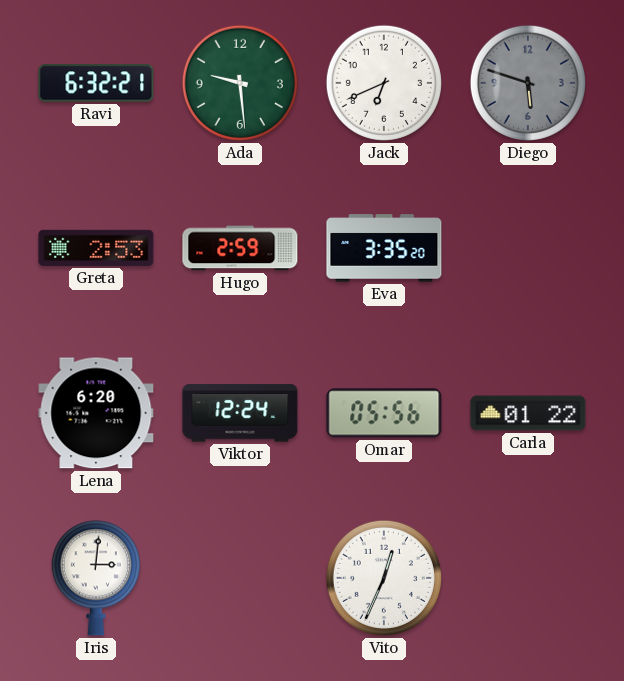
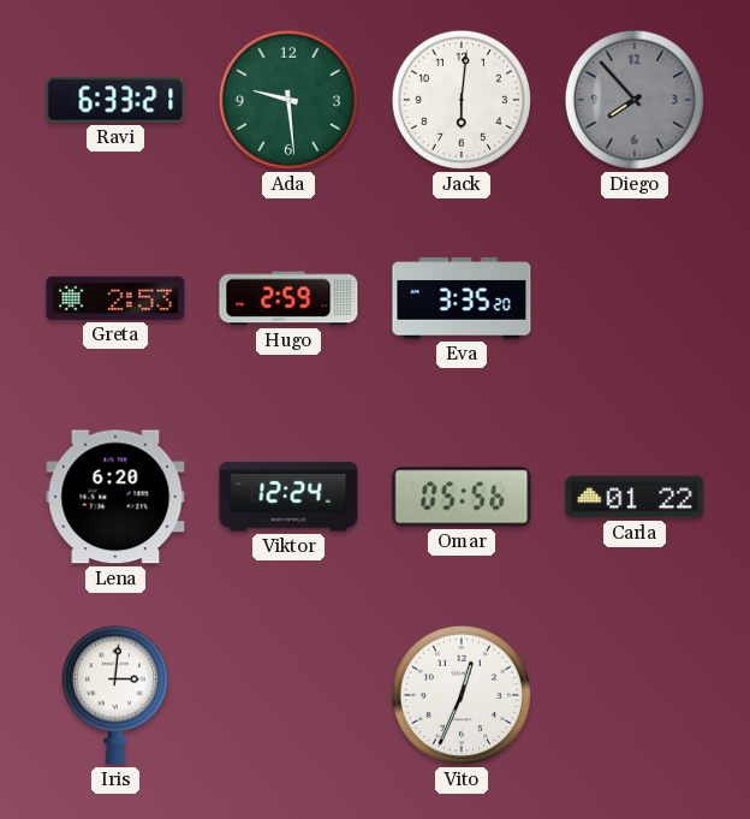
Ravi: 6:32 -> 6:33
Jack: 6:41 -> 6:01
Diego: 5:48 -> 7:53
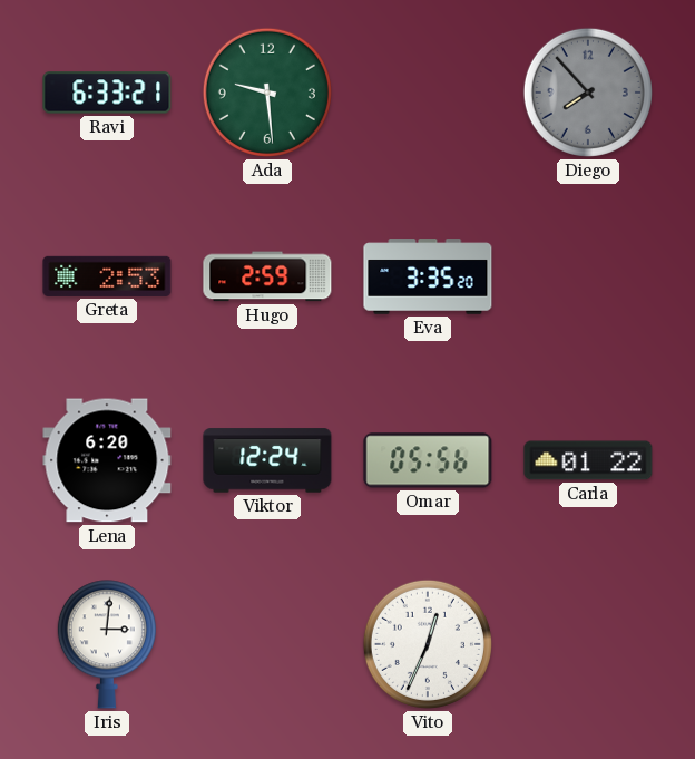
Jack: 6:01 -> none
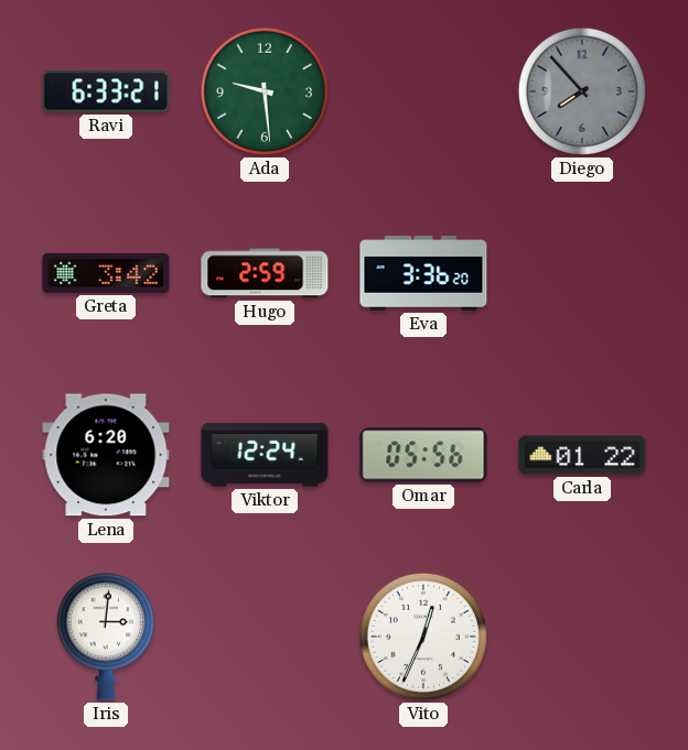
Greta: 2:53 -> 3:42
Eva: 3:35 -> 3:36
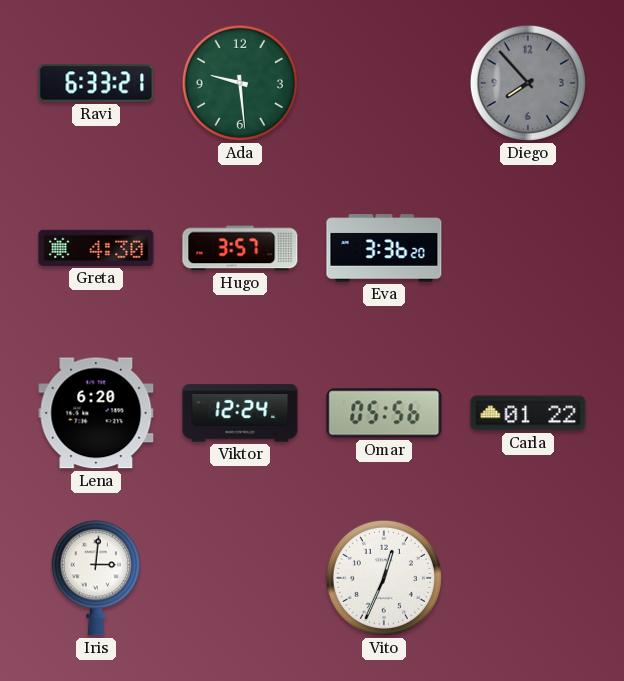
Greta: 3:42 -> 4:30
Hugo: 2:59 -> 3:57
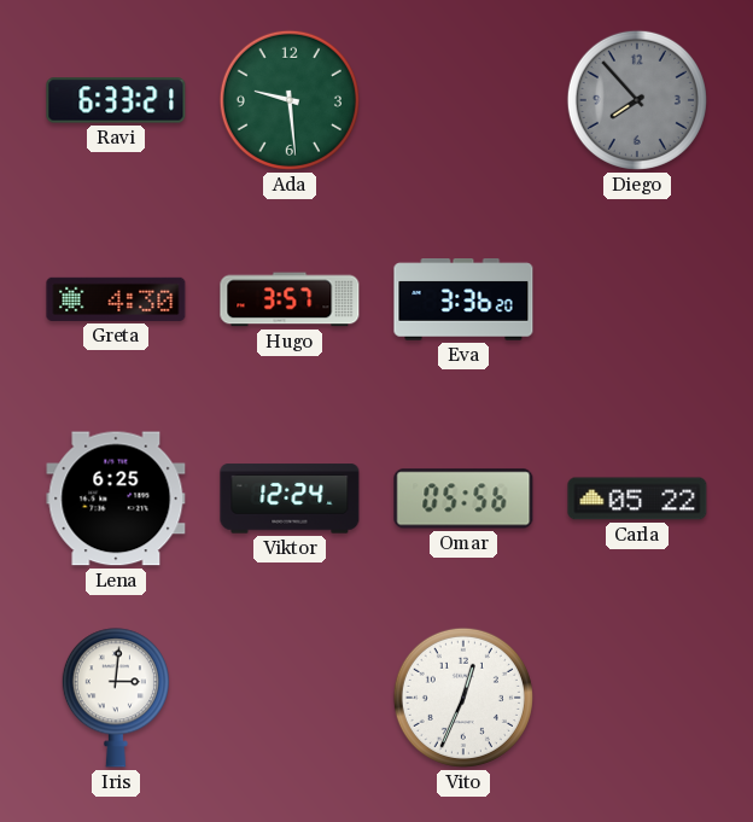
Lena: 6:20 -> 6:25
Carla: 01:22 -> 05:22
